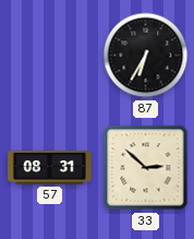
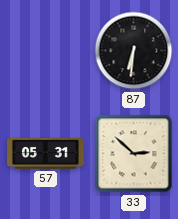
87: 6:35 -> 6:31
57: 08:31 -> 05:31
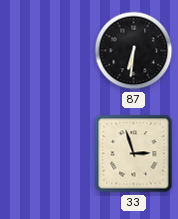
57: 05:31 -> none
33: 2:52 -> 2:57
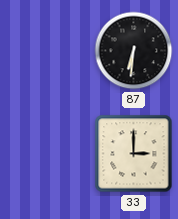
33: 2:57 -> 3:00
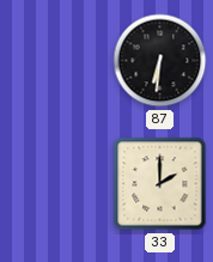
33: 3:00 -> 2:00
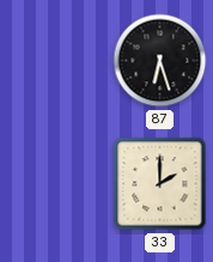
87: 6:31 -> 6:27
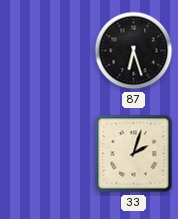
33: 2:00 -> 2:03
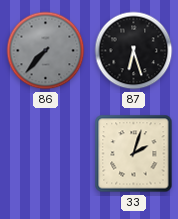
86: none -> 7:37
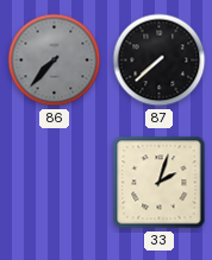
87: 6:27 -> 7:38
